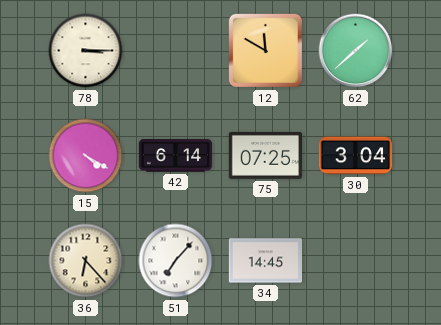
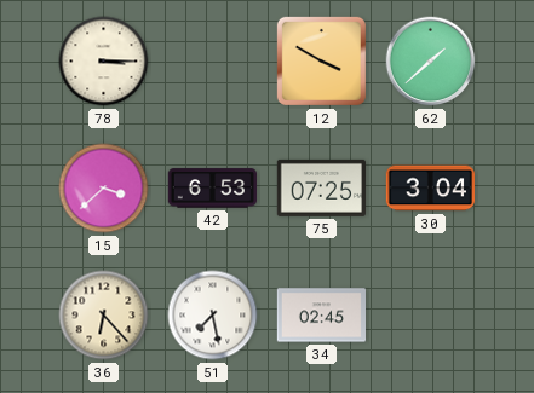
12: 11:50 -> 3:50
15: 4:20 -> 3:38
42: 6:14 -> 6:53
51: 7:07 -> 7:28
34: 14:45 -> 02:45
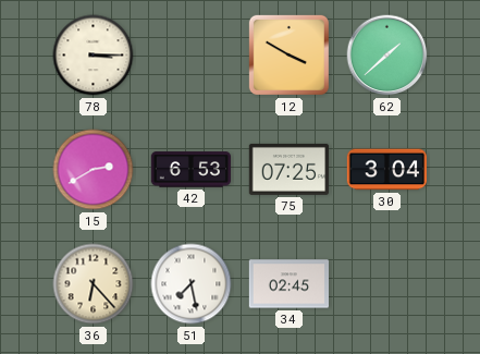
15: 3:38 -> 2:40
